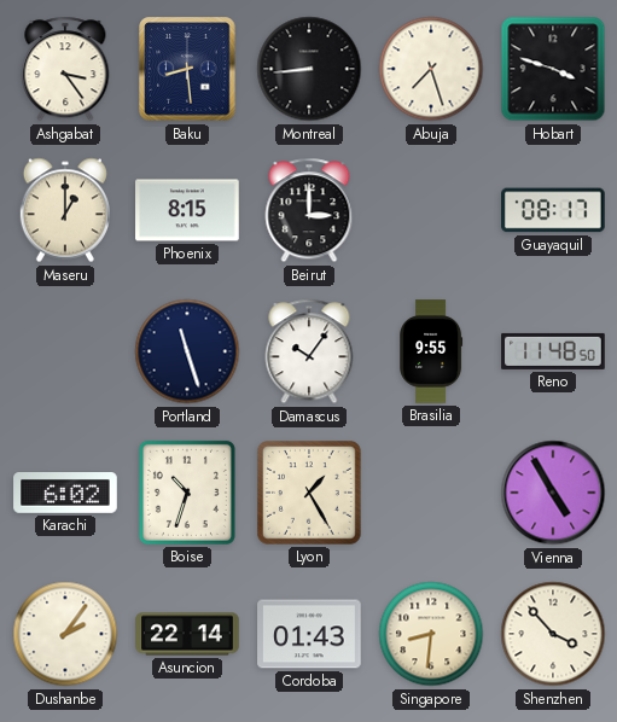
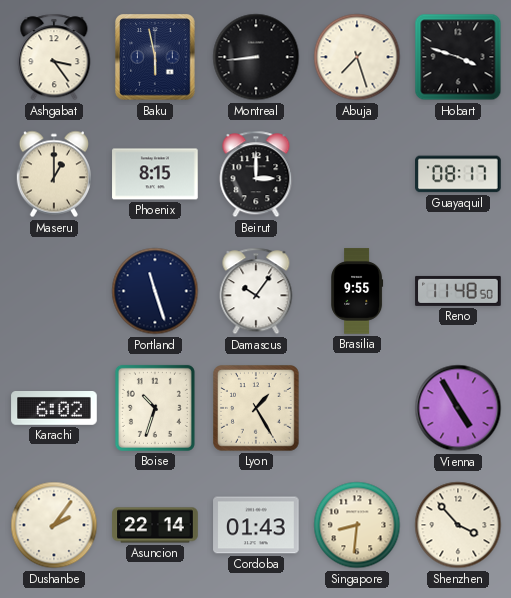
Baku: 8:29 -> 5:58
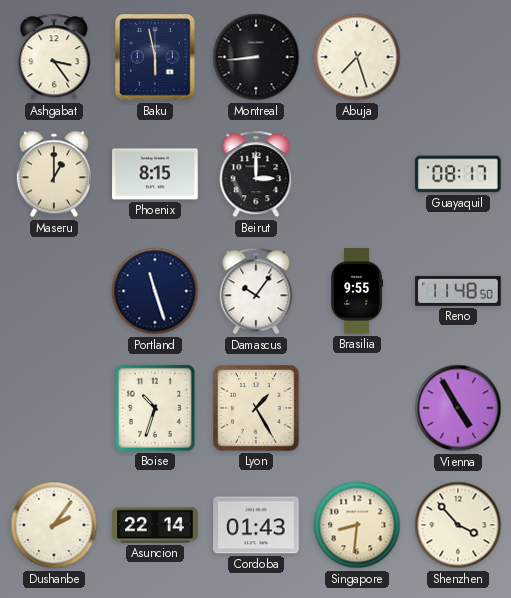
Hobart: 3:48 -> none
Karachi: 6:02 -> none
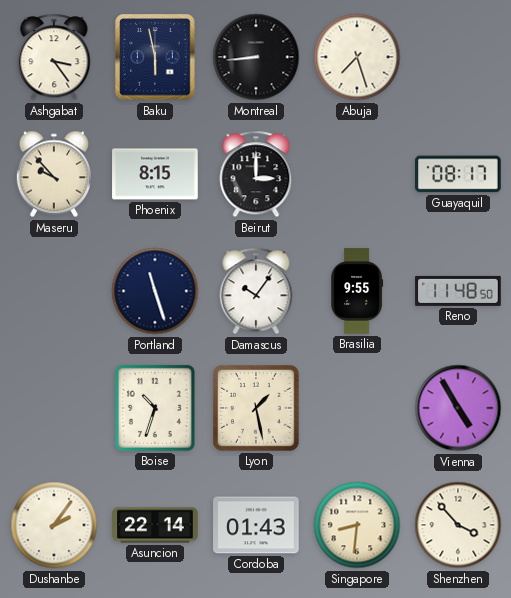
Maseru: 1:00 -> 9:53
Lyon: 1:25 -> 1:28
